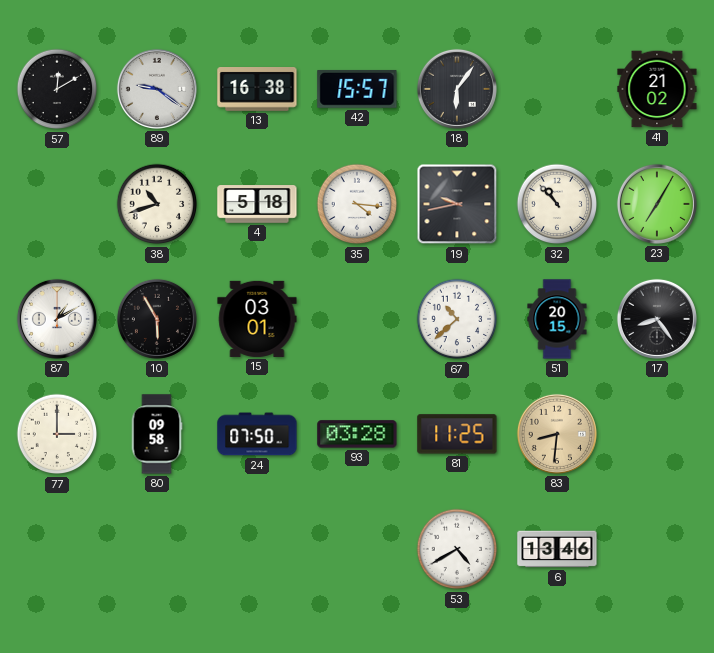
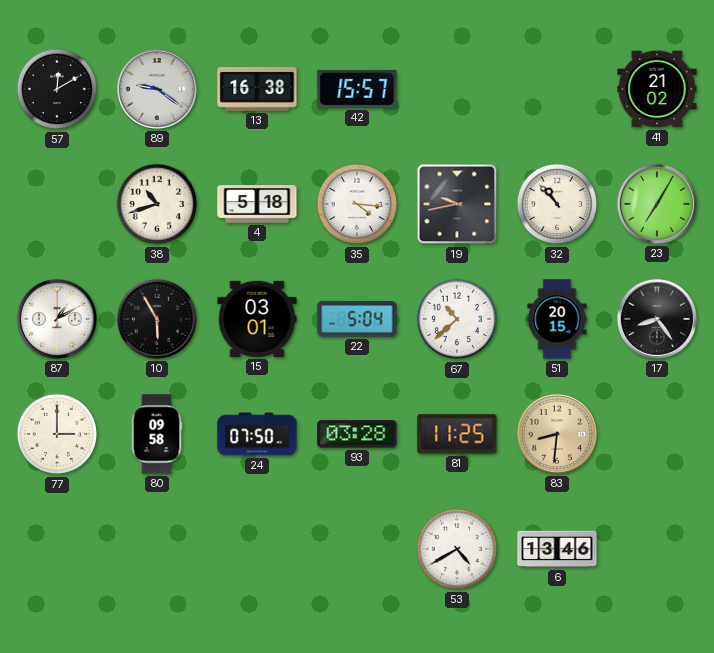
18: 6:06 -> none
22: none -> 5:04
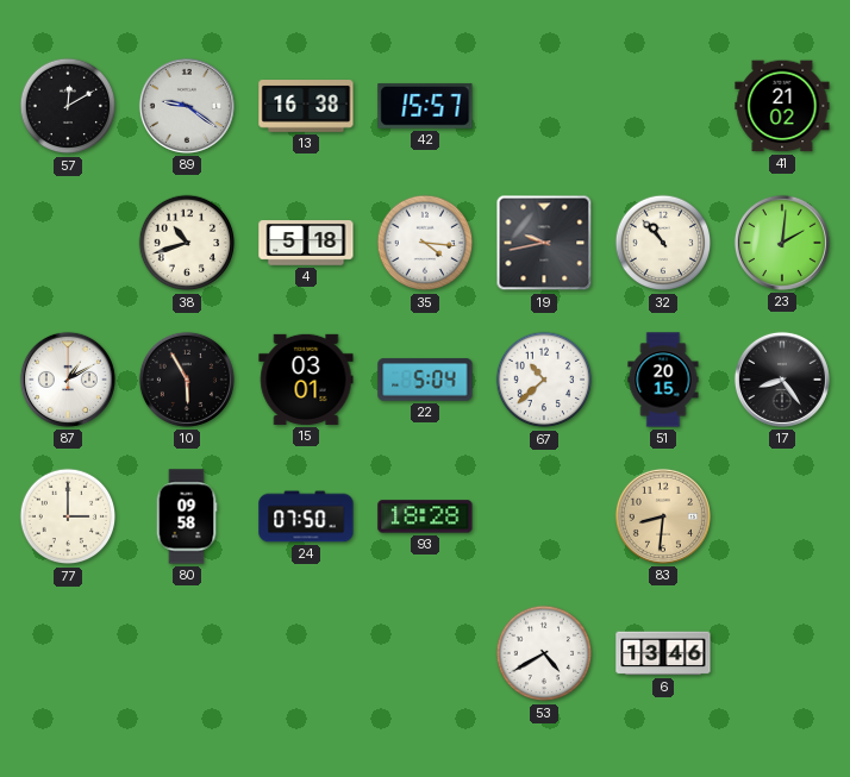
23: 7:05 -> 2:01
93: 03:28 -> 18:28
81: 11:25 -> none
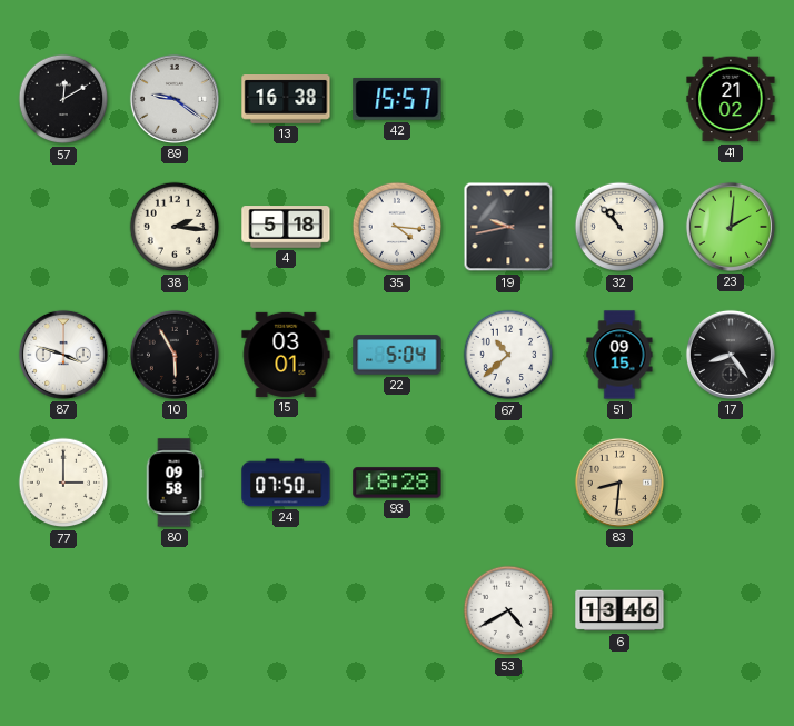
38: 10:42 -> 2:16
87: 1:10 -> 3:48
51: 20:15 -> 09:15
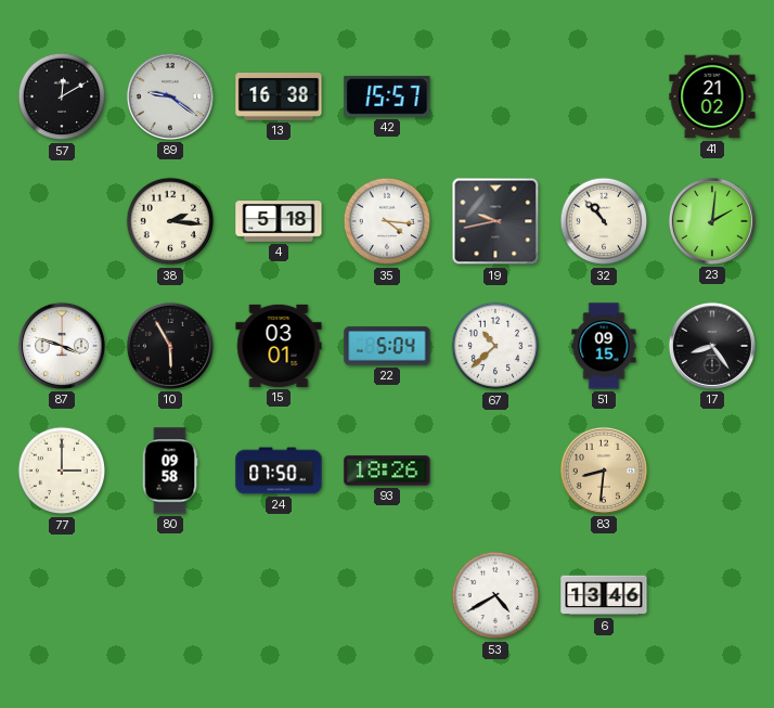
93: 18:28 -> 18:26
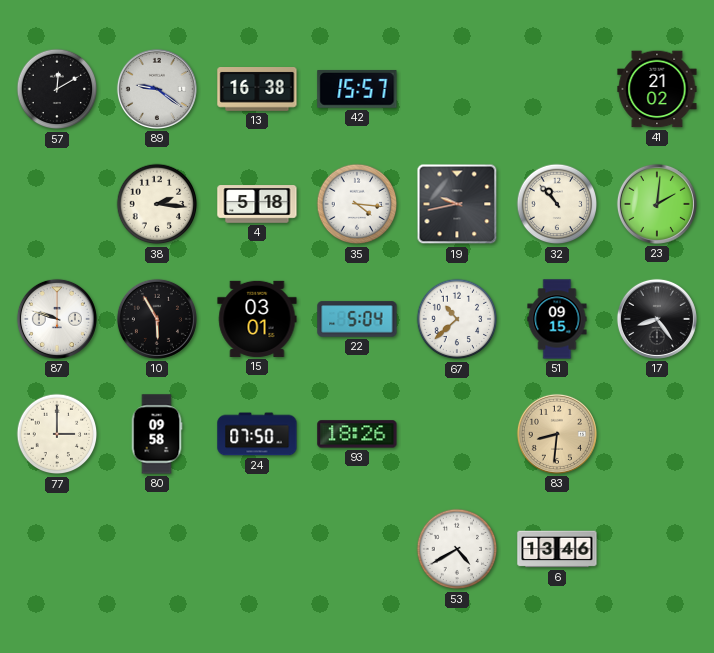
87: 3:48 -> 9:48
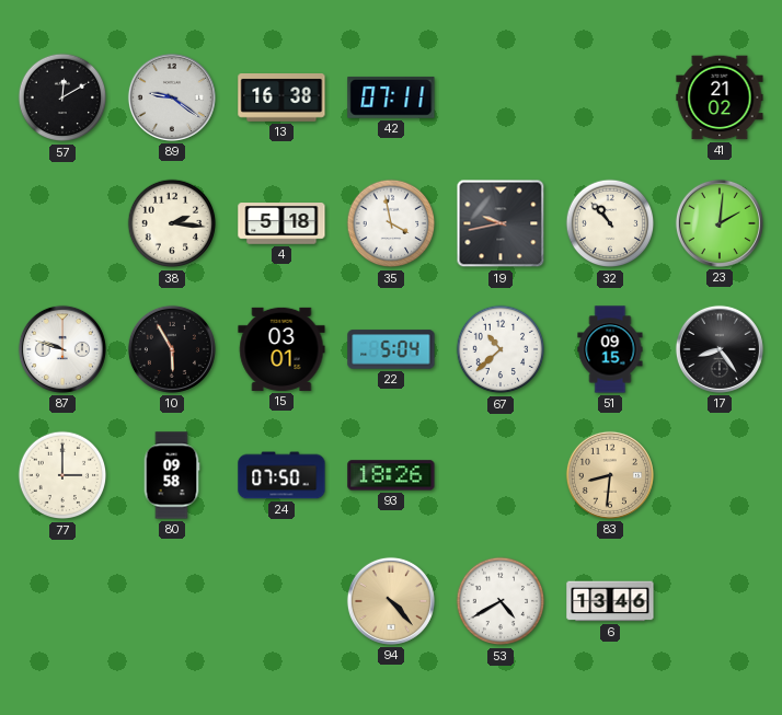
42: 15:57 -> 07:11
35: 4:16 -> 3:58
94: none -> 4:23
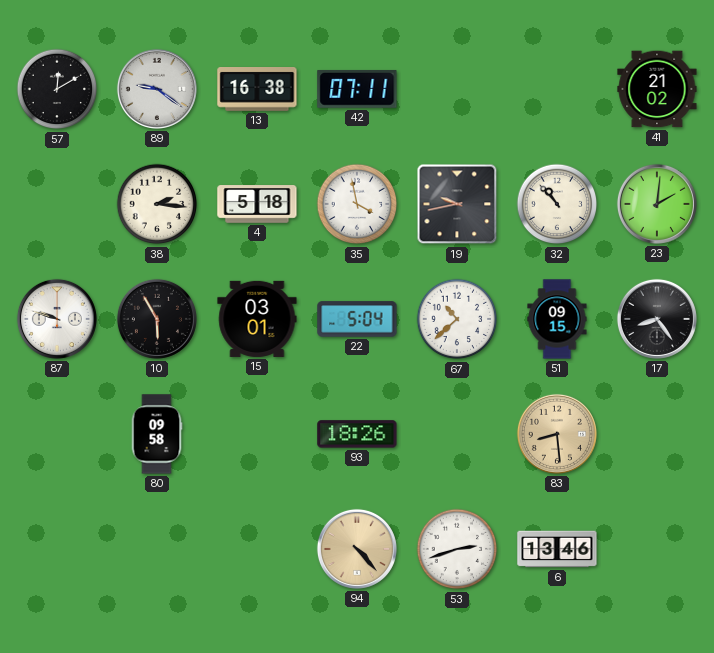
77: 3:00 -> none
24: 07:50 -> none
83: 8:31 -> 8:29
53: 4:40 -> 2:42
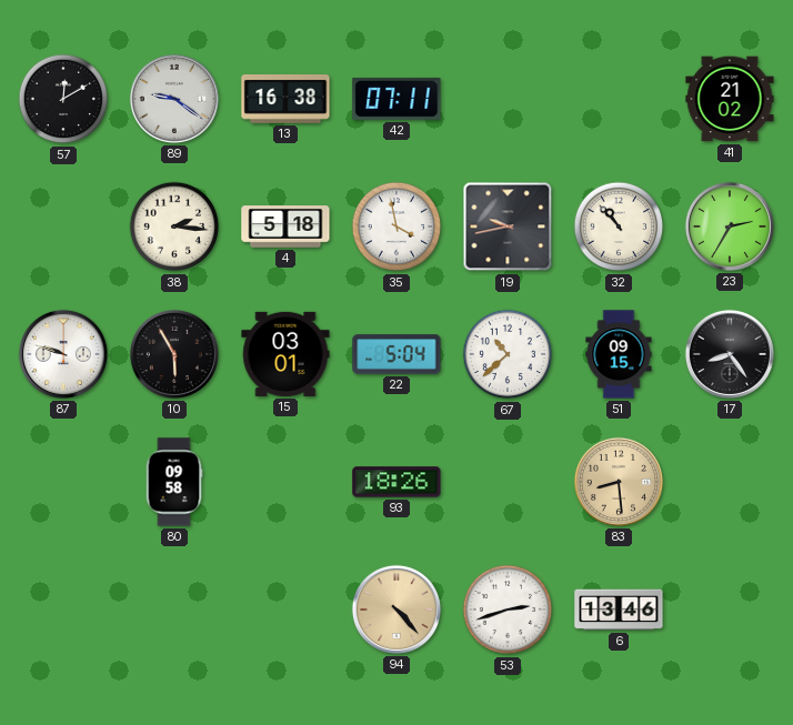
23: 2:01 -> 2:35
